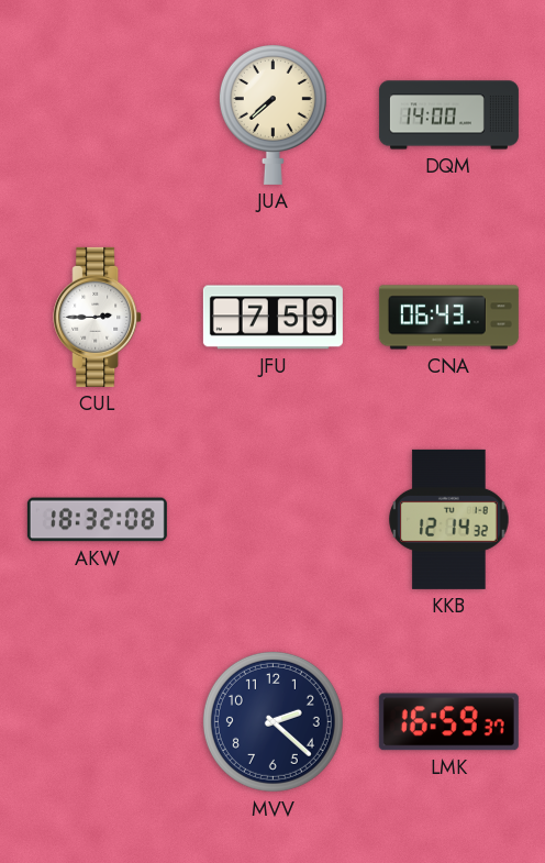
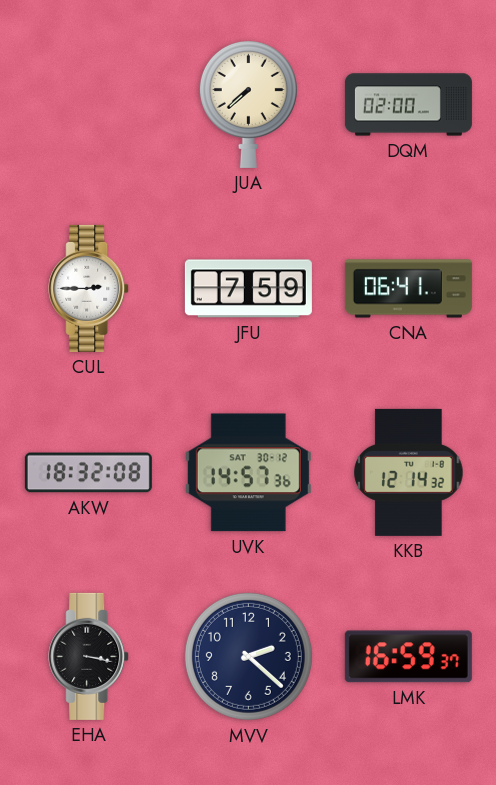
DQM: 14:00 -> 02:00
CNA: 06:43 -> 06:41
UVK: none -> 14:57
EHA: none -> 3:17
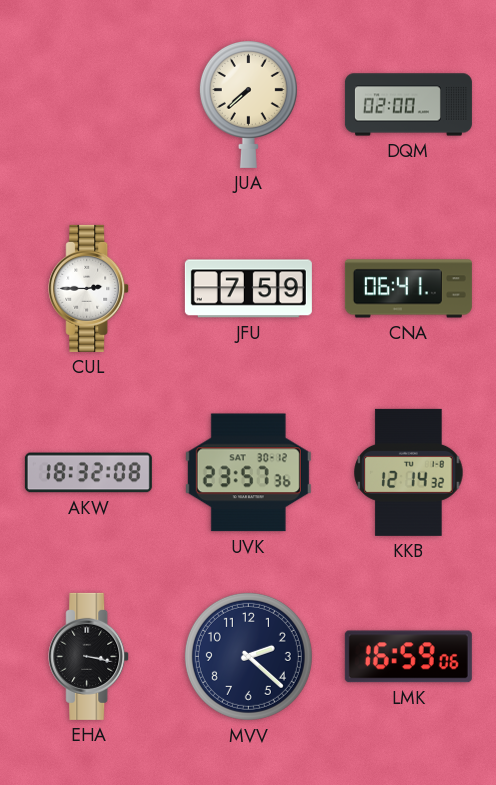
UVK: 14:57 -> 23:57
LMK: 16:59:37 -> 16:59:06
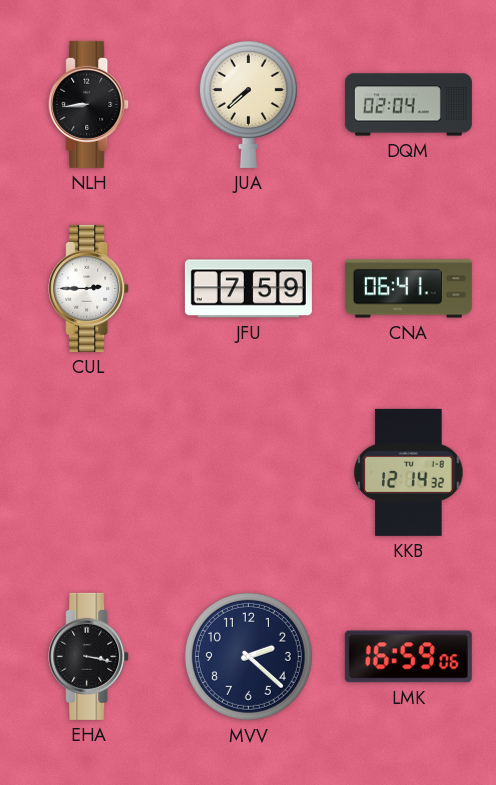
NLH: none -> 8:44
DQM: 02:00 -> 02:04
AKW: 18:32 -> none
UVK: 23:57 -> none
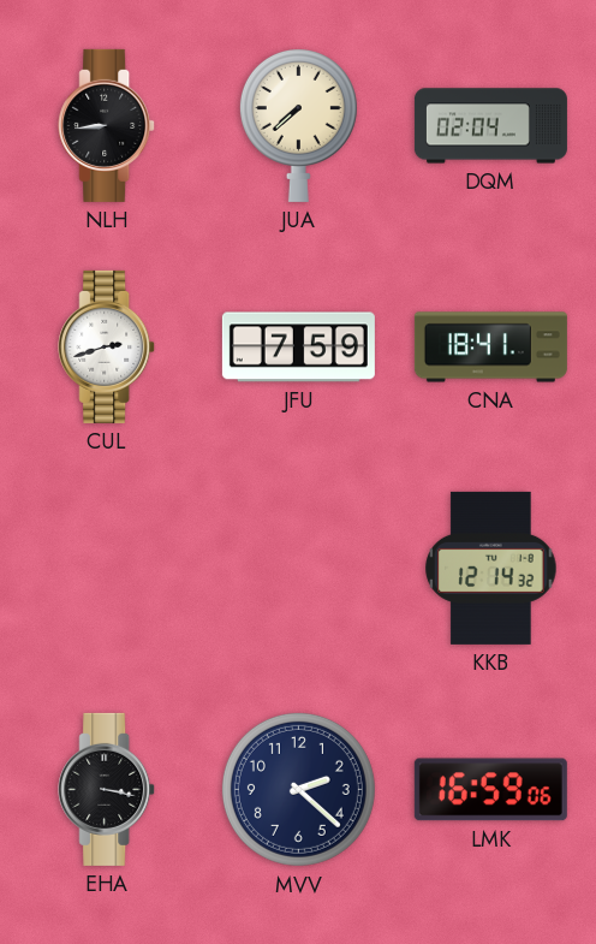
CUL: 2:45 -> 2:42
CNA: 06:41 -> 18:41
